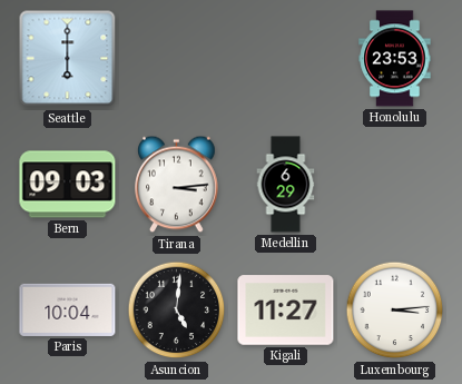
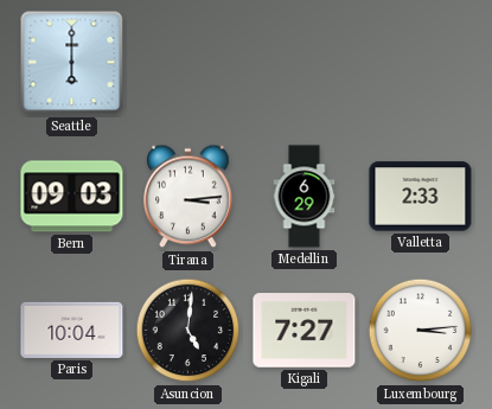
Honolulu: 23:53 -> none
Valletta: none -> 2:33
Kigali: 11:27 -> 7:27
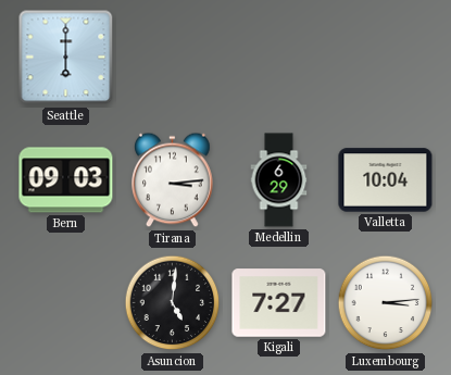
Valletta: 2:33 -> 10:04
Paris: 10:04 -> none
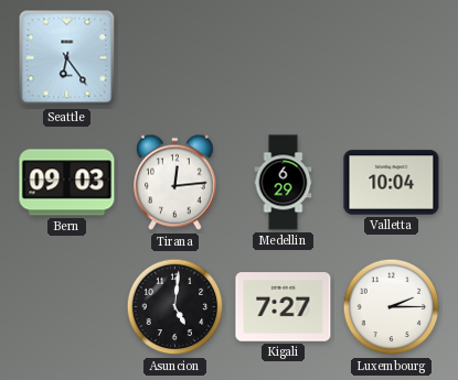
Seattle: 6:00 -> 6:24
Tirana: 3:14 -> 12:14
Luxembourg: 3:14 -> 2:15
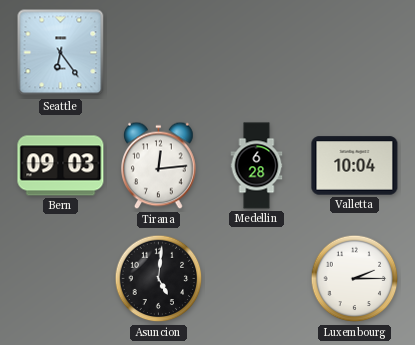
Medellin: 6:29 -> 6:28
Kigali: 7:27 -> none
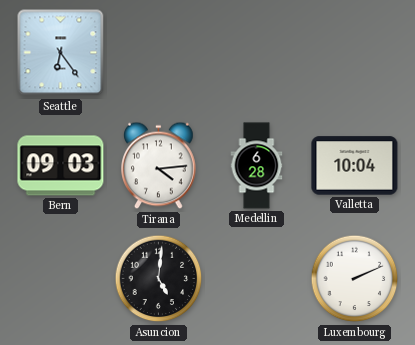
Tirana: 12:14 -> 4:14
Luxembourg: 2:15 -> 2:11
